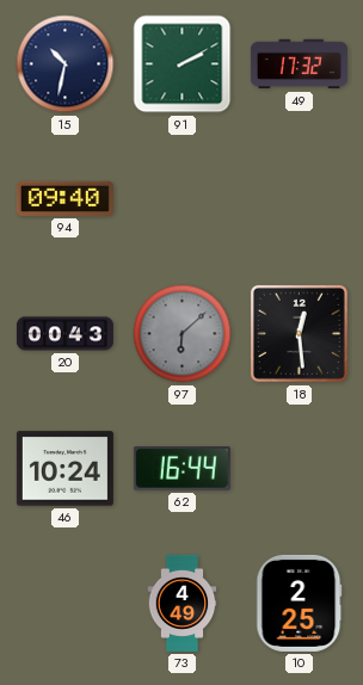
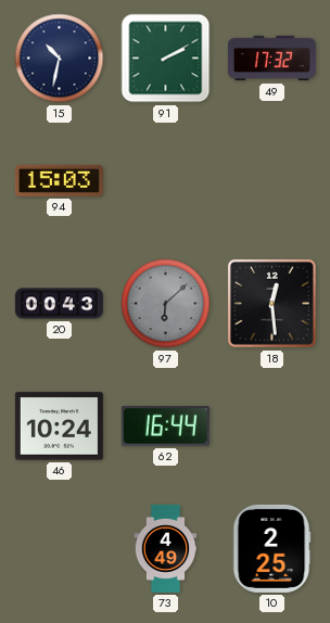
94: 09:40 -> 15:03
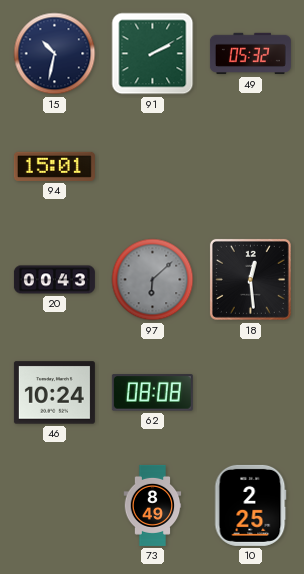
49: 17:32 -> 05:32
94: 15:03 -> 15:01
62: 16:44 -> 08:08
73: 4:49 -> 8:49
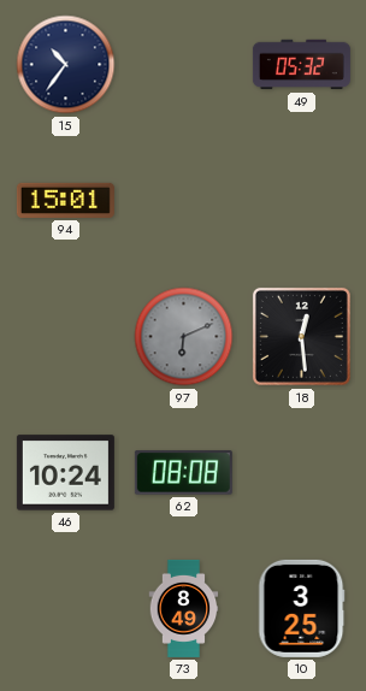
15: 10:32 -> 10:36
91: 2:10 -> none
20: 00:43 -> none
97: 6:08 -> 6:11
10: 2:25 -> 3:25
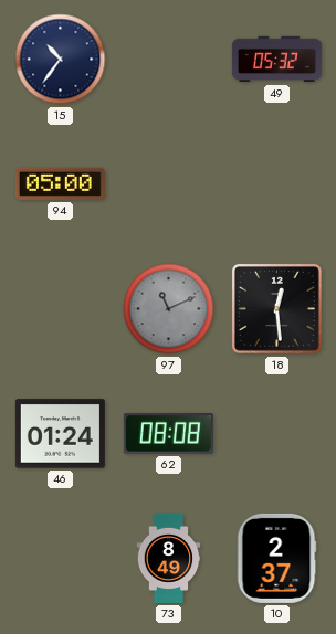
94: 15:01 -> 05:00
97: 6:11 -> 11:11
46: 10:24 -> 01:24
10: 3:25 -> 2:37
